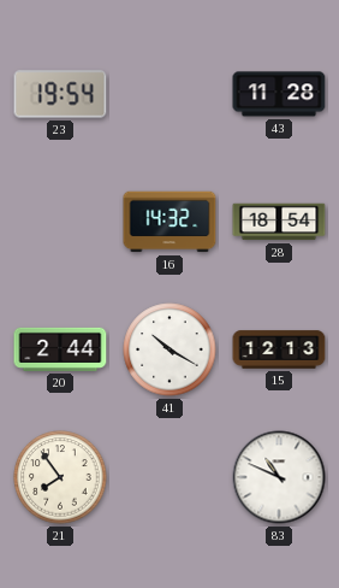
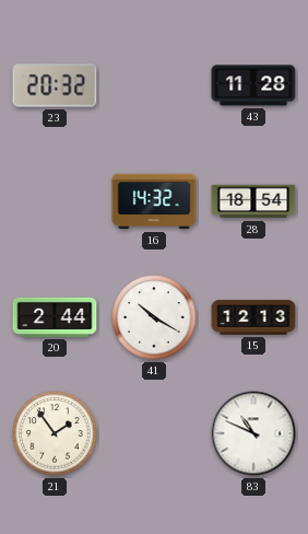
23: 19:54 -> 20:32
21: 7:54 -> 1:54
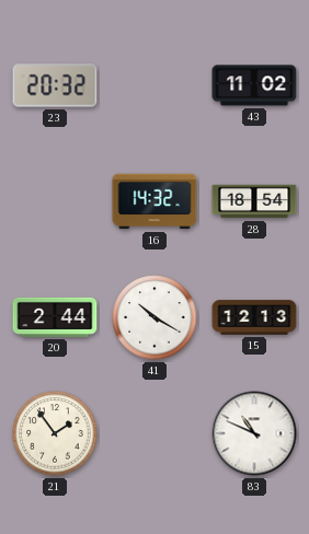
43: 11:28 -> 11:02
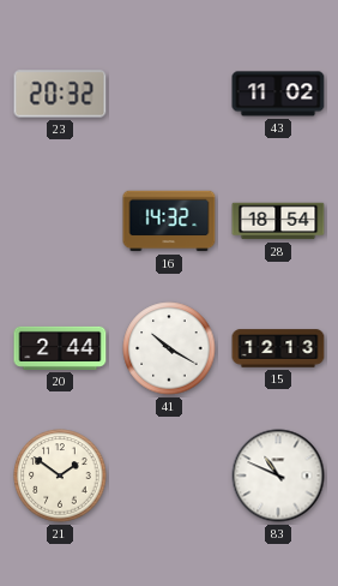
21: 1:54 -> 1:51
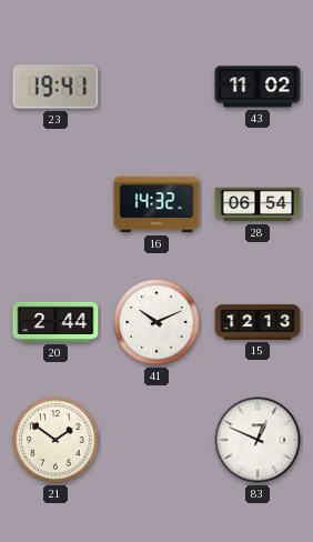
23: 20:32 -> 19:41
28: 18:54 -> 06:54
41: 10:20 -> 10:11
83: 10:49 -> 12:49
